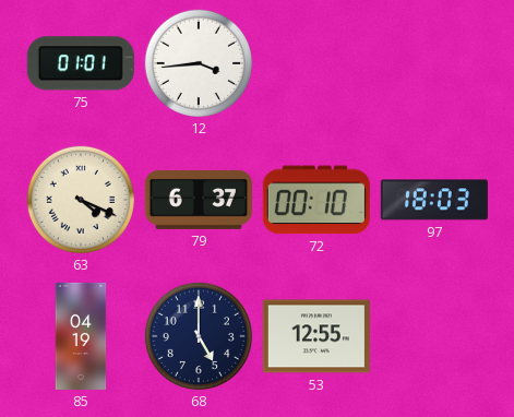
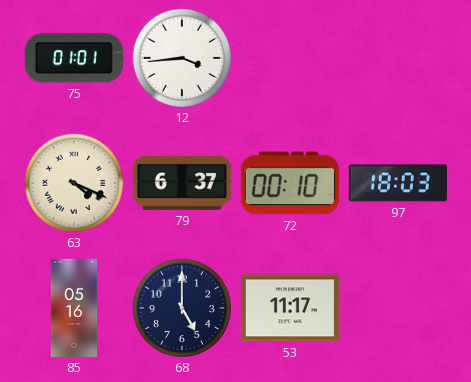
85: 04:19 -> 05:16
53: 12:55 -> 11:17
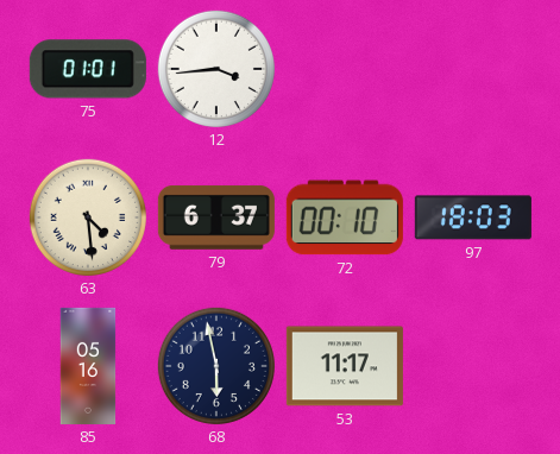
63: 4:19 -> 4:29
68: 5:00 -> 5:58
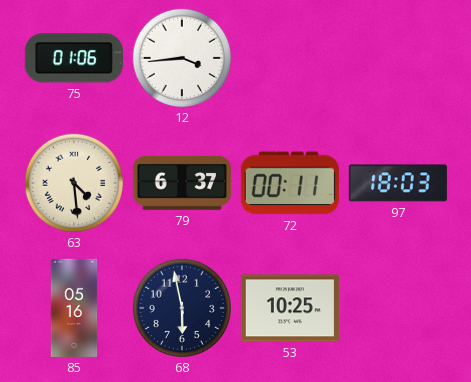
75: 01:01 -> 01:06
72: 00:10 -> 00:11
53: 11:17 -> 10:25
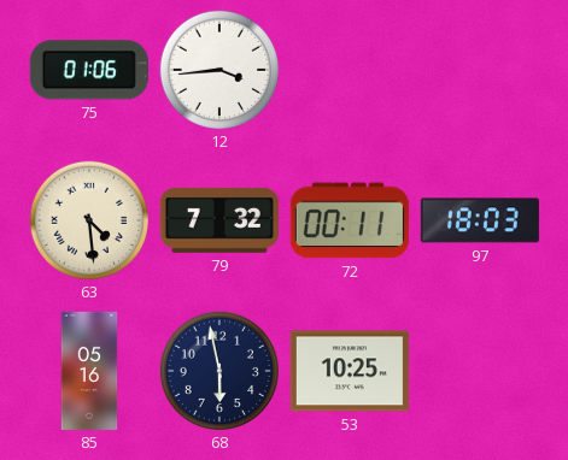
79: 6:37 -> 7:32
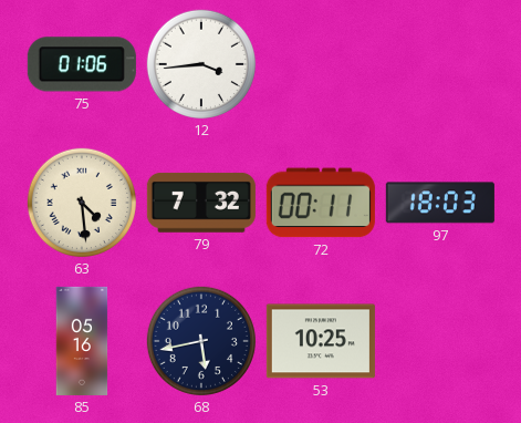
68: 5:58 -> 5:43
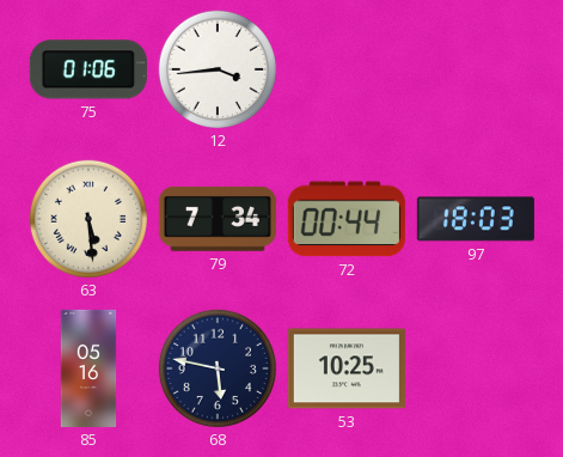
63: 4:29 -> 5:29
79: 7:32 -> 7:34
72: 00:11 -> 00:44
68: 5:43 -> 5:47
